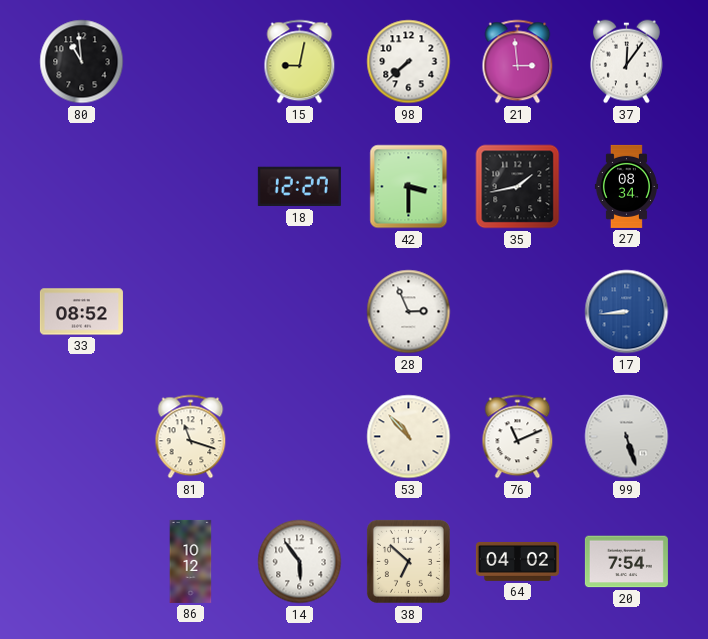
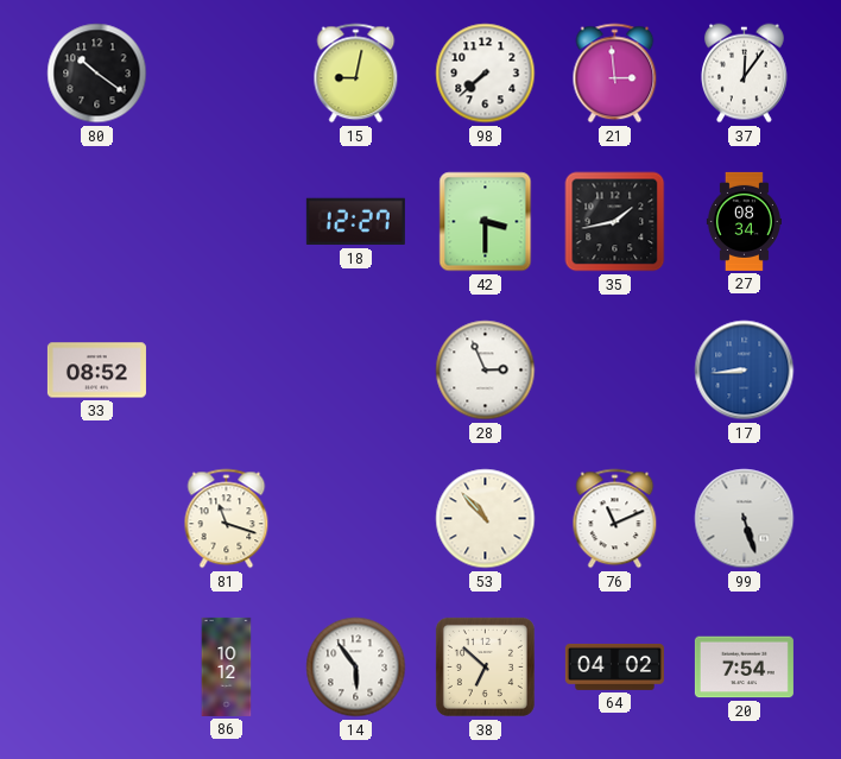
80: 10:59 -> 10:21
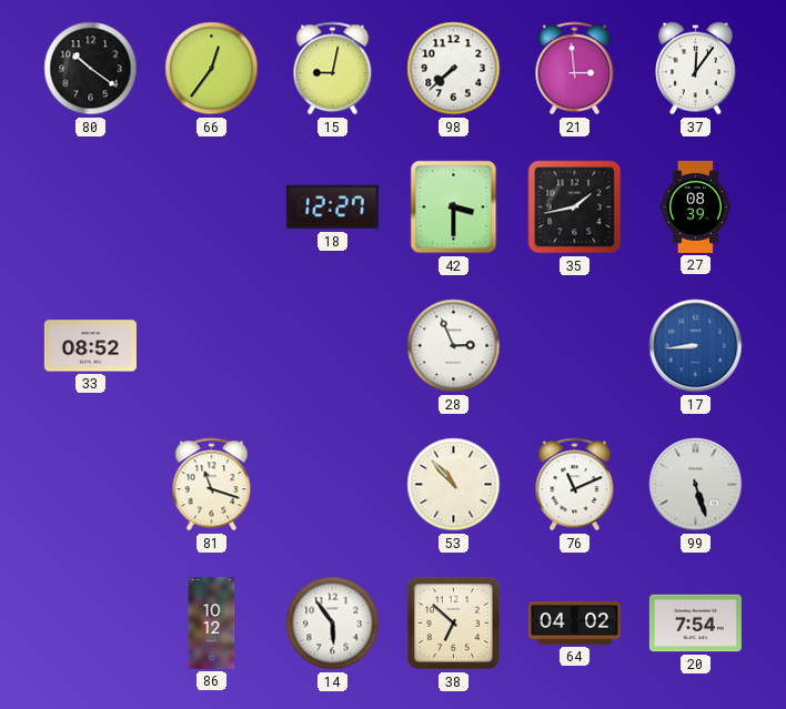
66: none -> 12:36
27: 08:34 -> 08:39
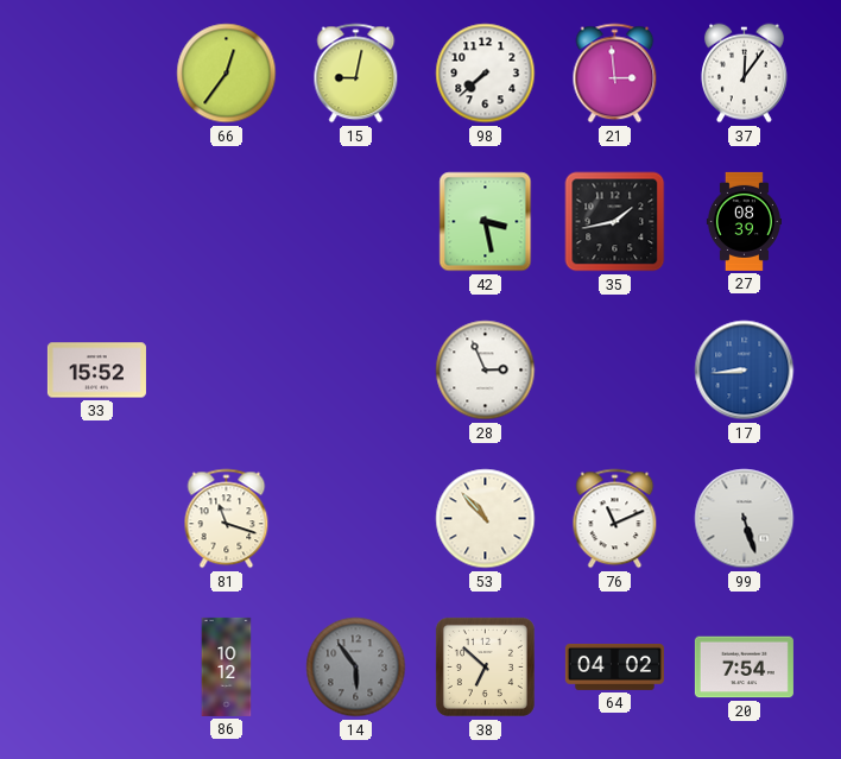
80: 10:21 -> none
18: 12:27 -> none
42: 3:30 -> 3:28
33: 08:52 -> 15:52
14 dial: white -> grey
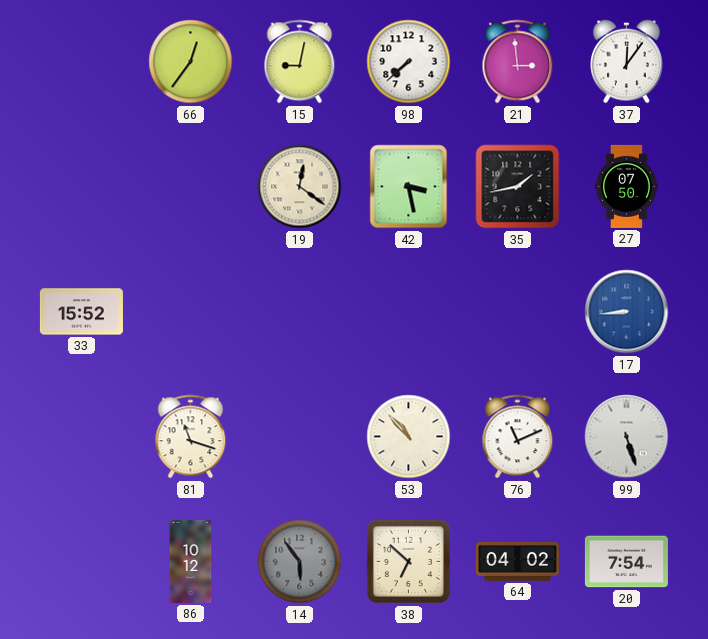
19: none -> 12:21
27: 08:39 -> 07:50
28: 2:56 -> none
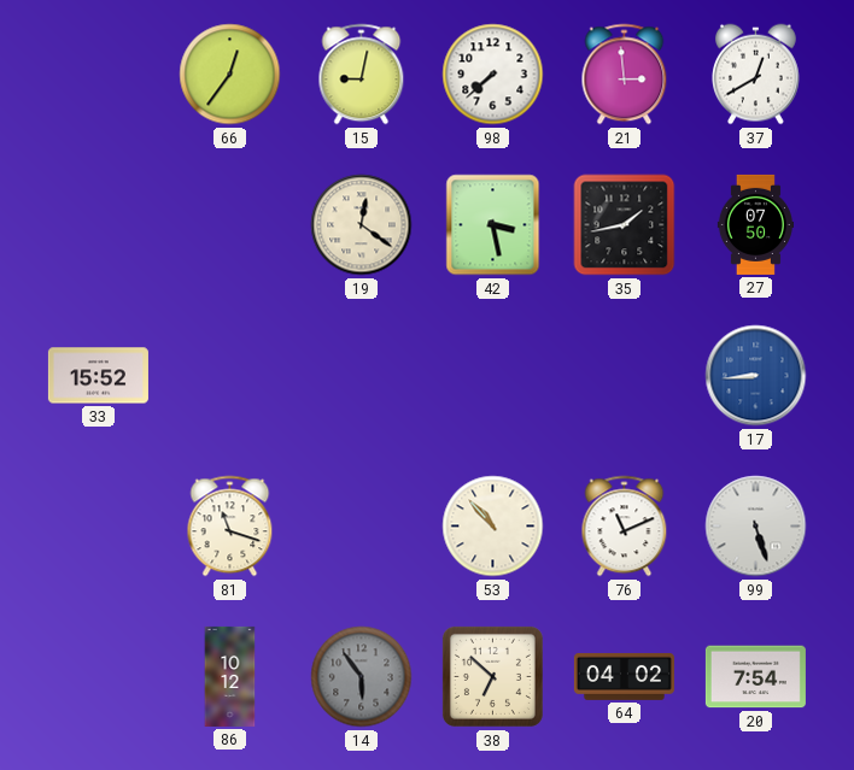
37: 12:06 -> 12:40
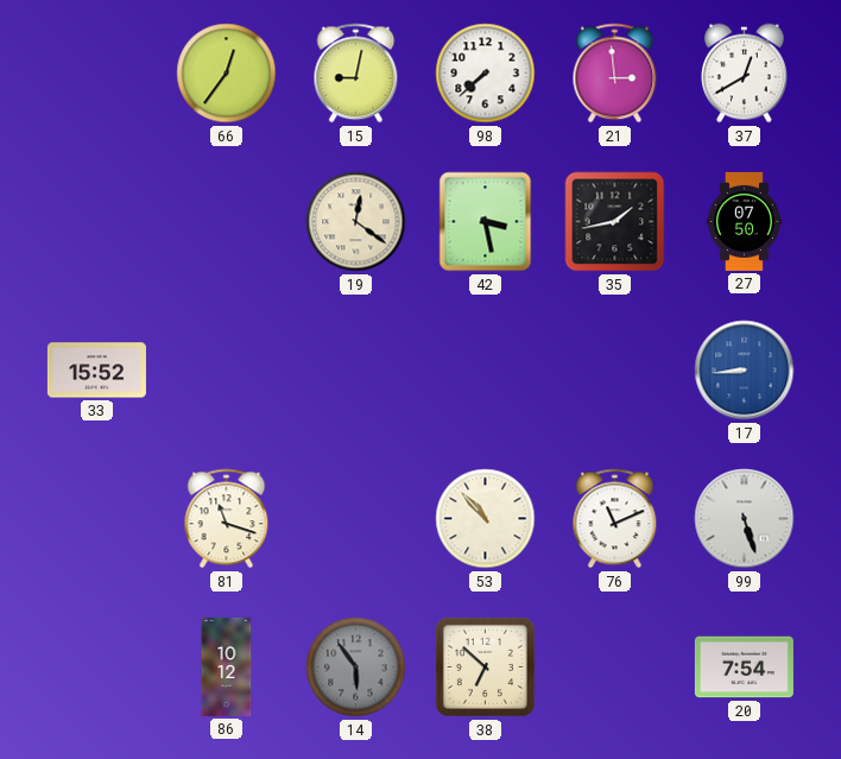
64: 04:02 -> none
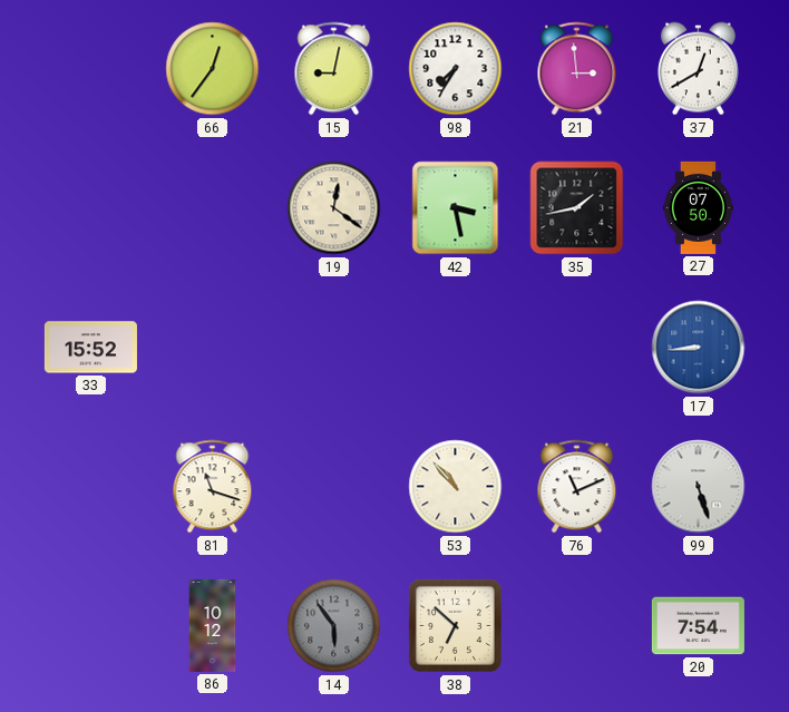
98: 7:38 -> 7:35
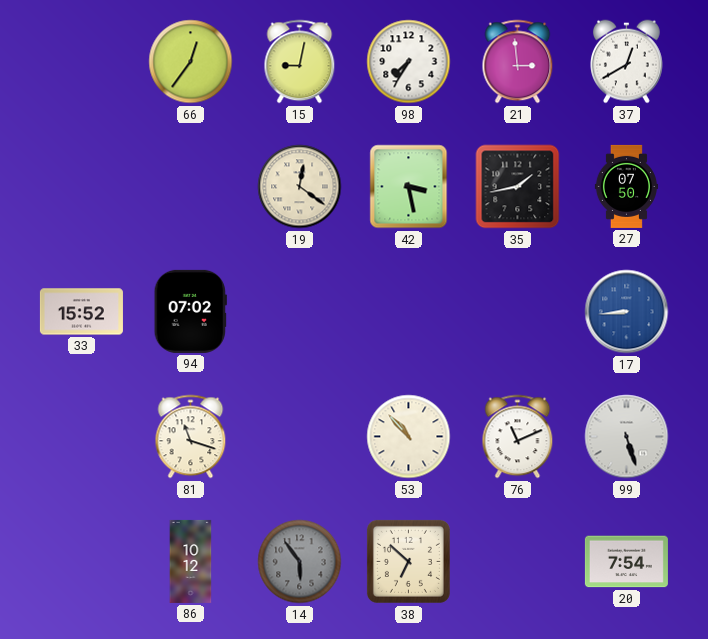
94: none -> 07:02
